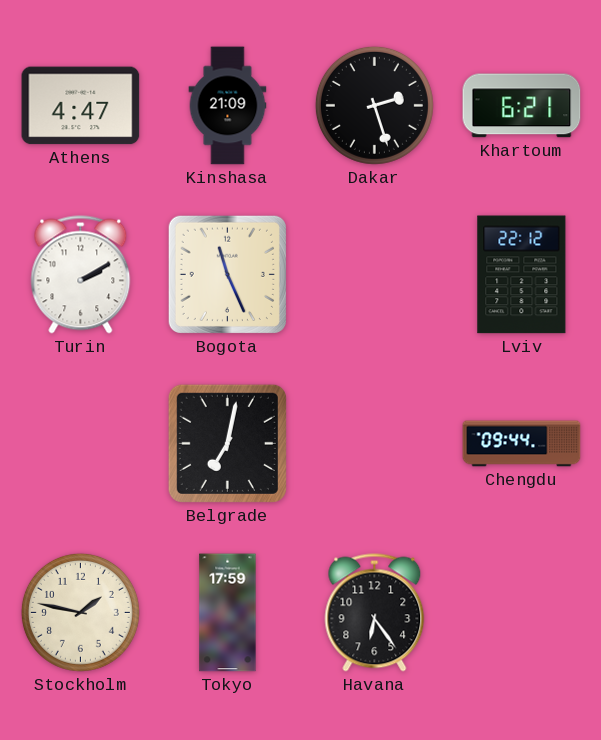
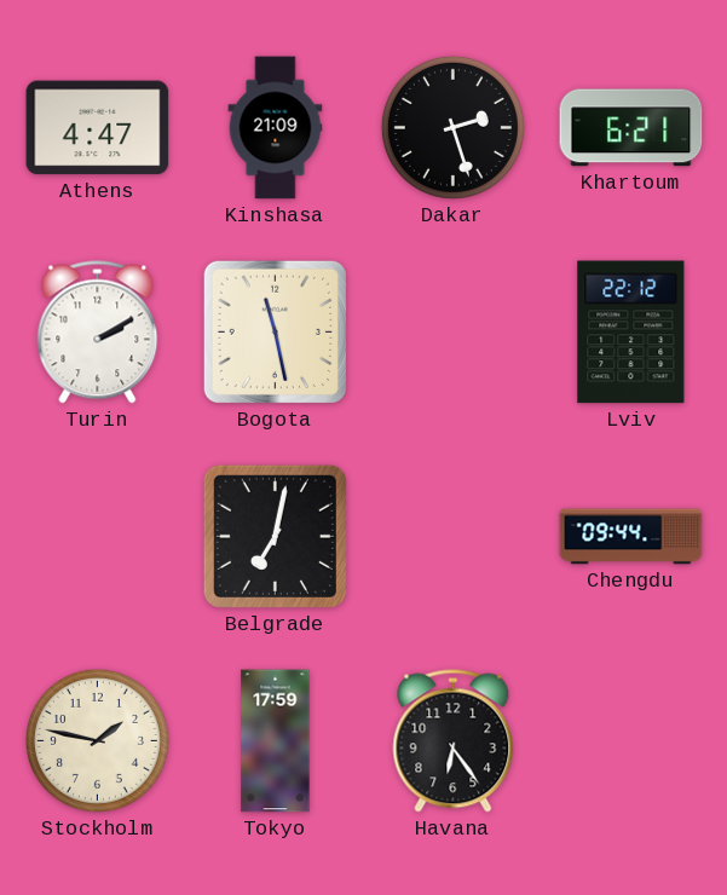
Bogota: 11:26 -> 11:28
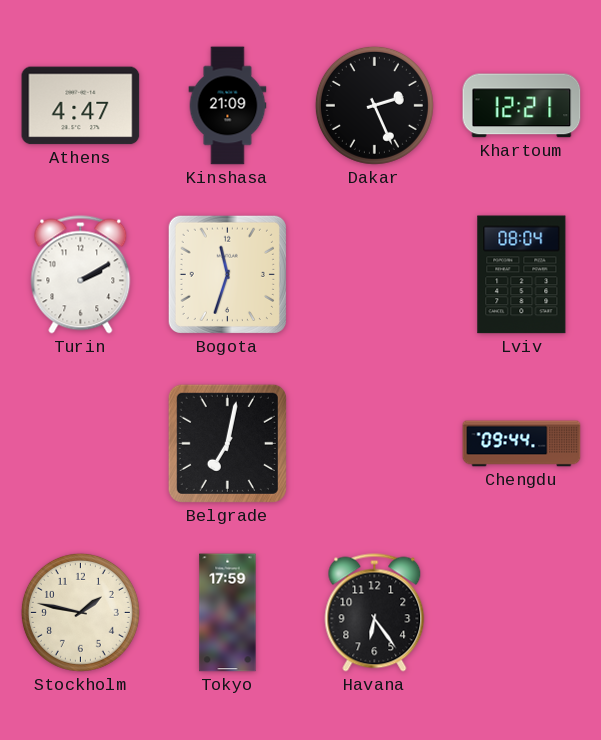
Dakar: 2:27 -> 2:26
Khartoum: 6:21 -> 12:21
Bogota: 11:28 -> 11:33
Lviv: 22:12 -> 08:04
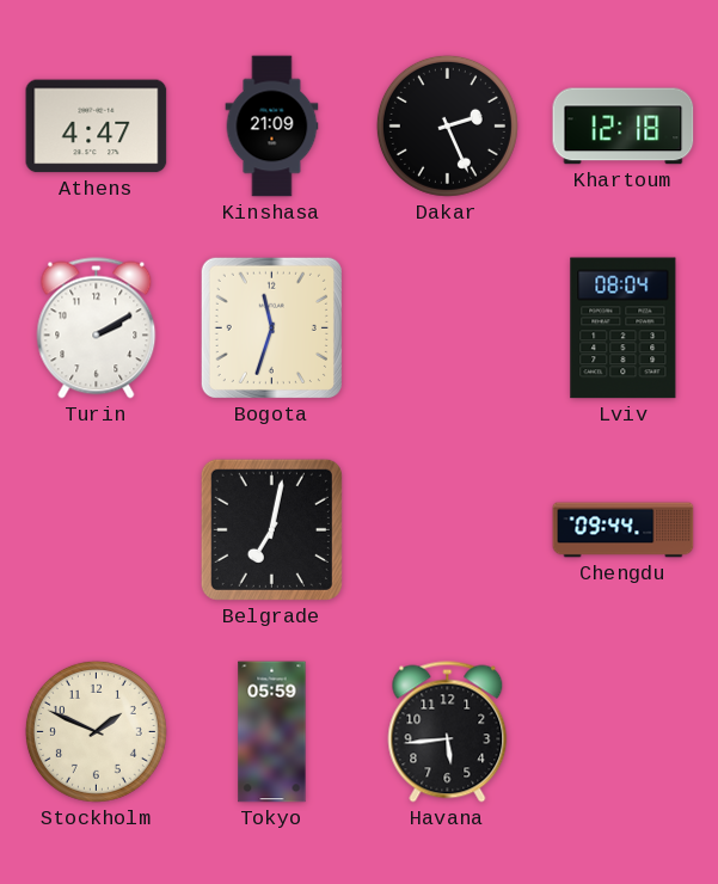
Khartoum: 12:21 -> 12:18
Stockholm: 1:47 -> 1:49
Tokyo: 17:59 -> 05:59
Havana: 6:24 -> 5:44
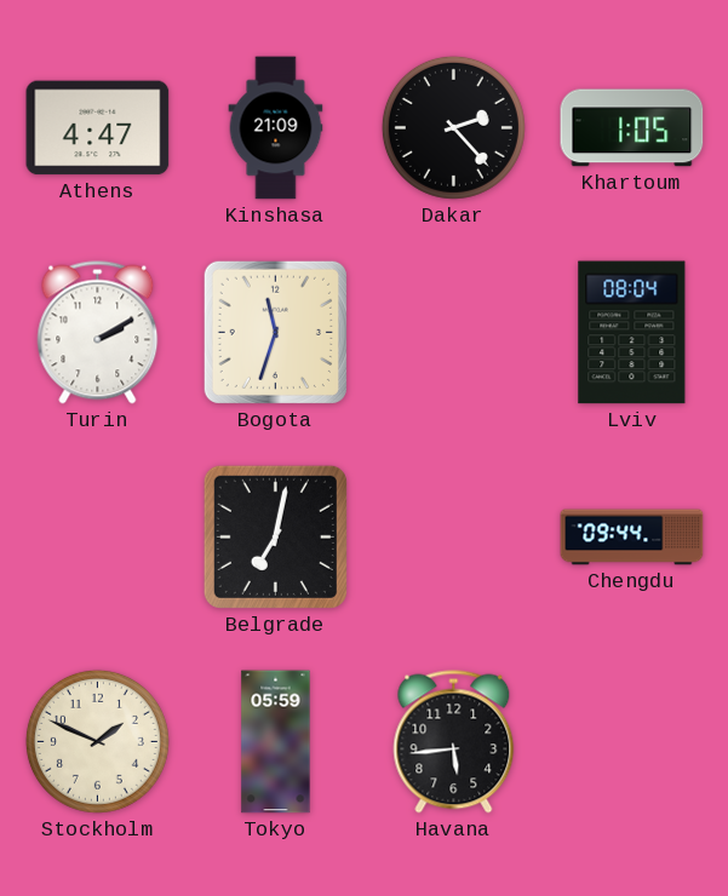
Dakar: 2:26 -> 2:23
Khartoum: 12:18 -> 1:05
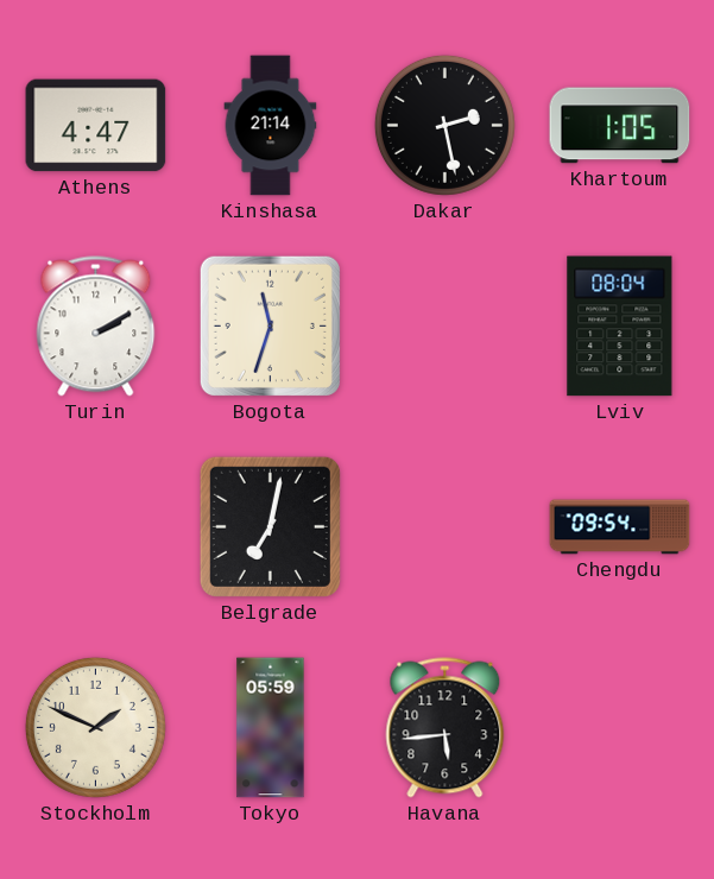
Kinshasa: 21:09 -> 21:14
Dakar: 2:23 -> 2:28
Chengdu: 09:44 -> 09:54
